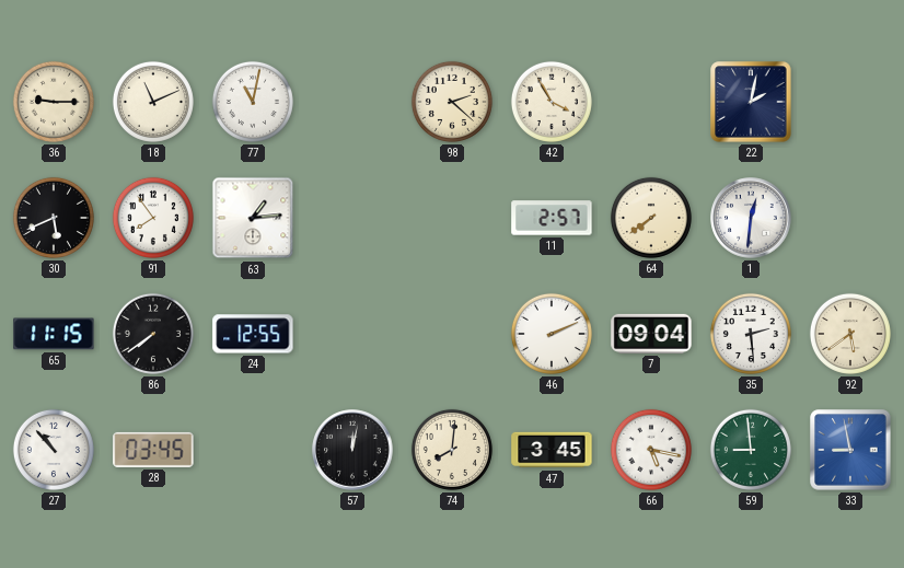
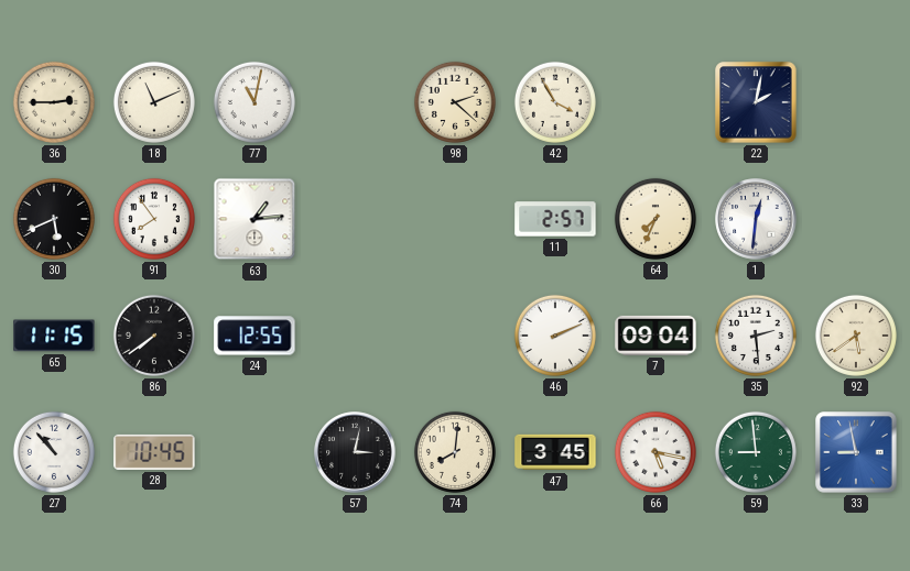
36: 9:15 -> 2:45
64: 7:39 -> 7:34
28: 03:45 -> 10:45
57: 12:02 -> 3:02
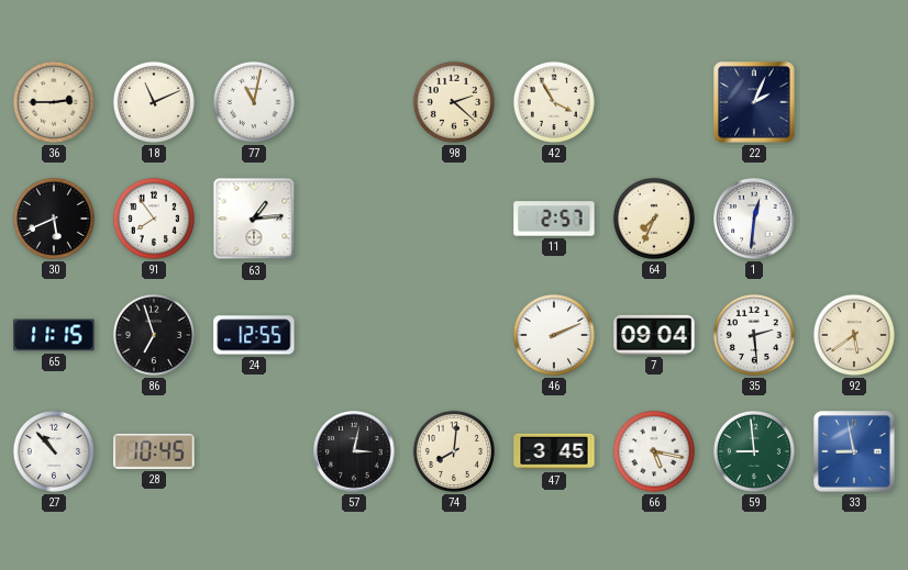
22: 2:02 -> 2:04
86: 7:39 -> 6:57
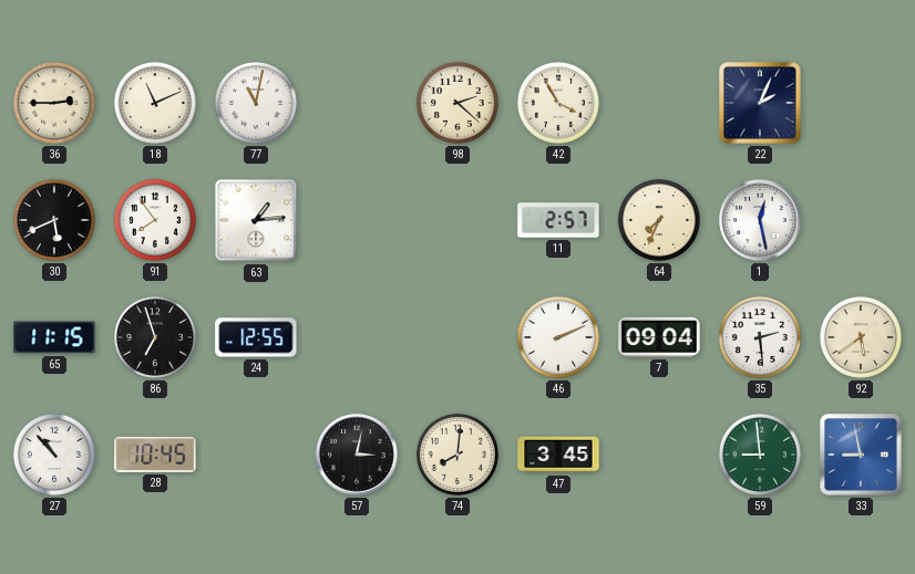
1: 12:31 -> 12:28
66: 5:17 -> none
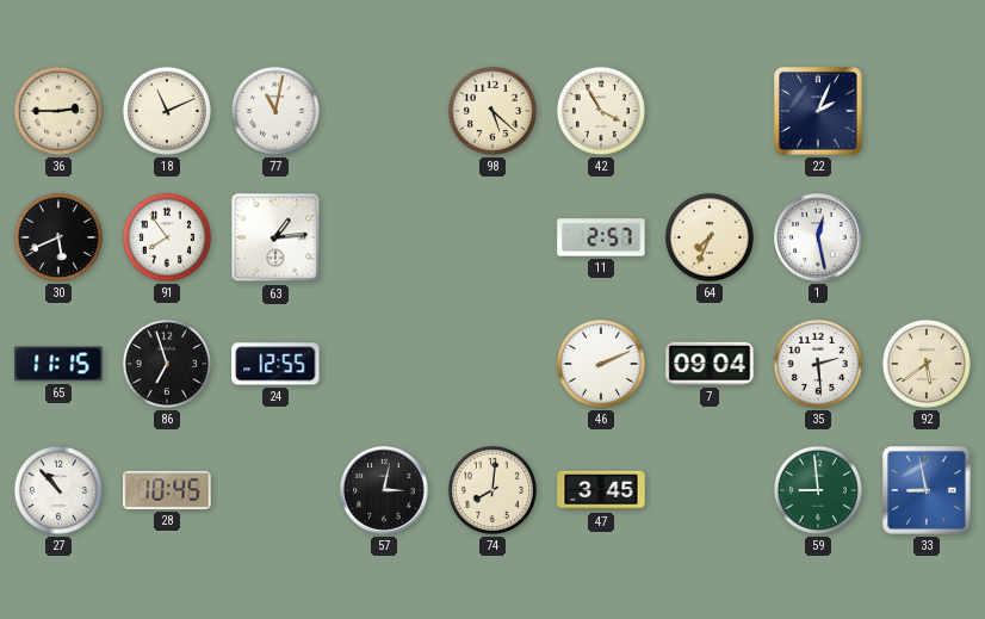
98: 2:22 -> 5:22
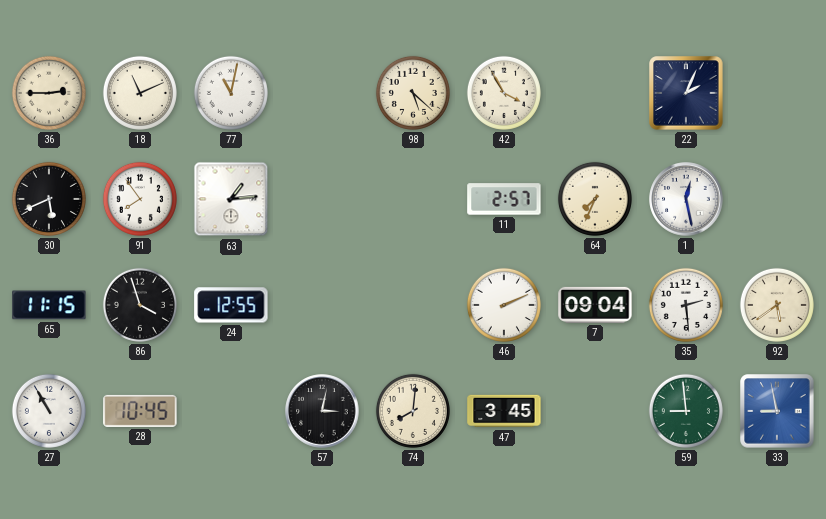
86: 6:57 -> 3:57
27: 10:53 -> 10:55
